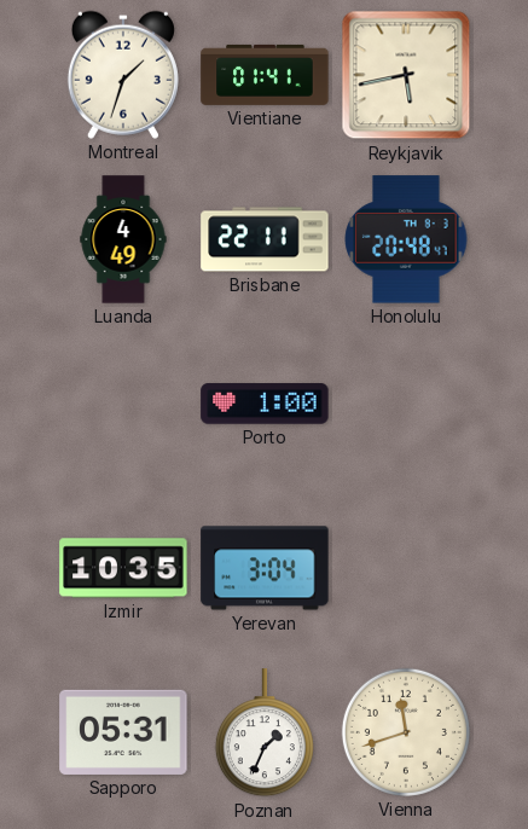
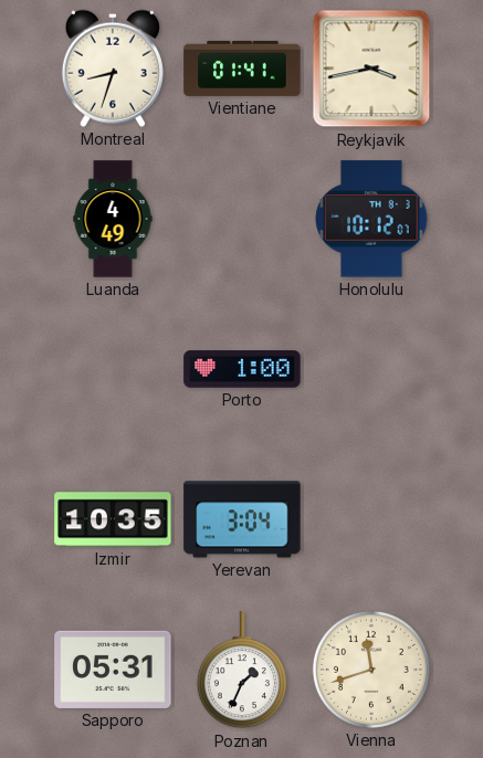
Montreal: 1:33 -> 8:33
Reykjavik: 5:43 -> 3:43
Brisbane: 22:11 -> none
Honolulu: 20:48 -> 10:12
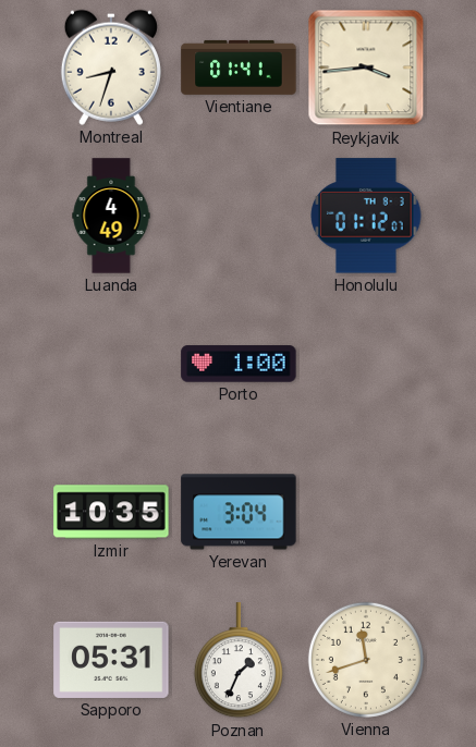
Reykjavik: 3:43 -> 3:44
Honolulu: 10:12 -> 01:12
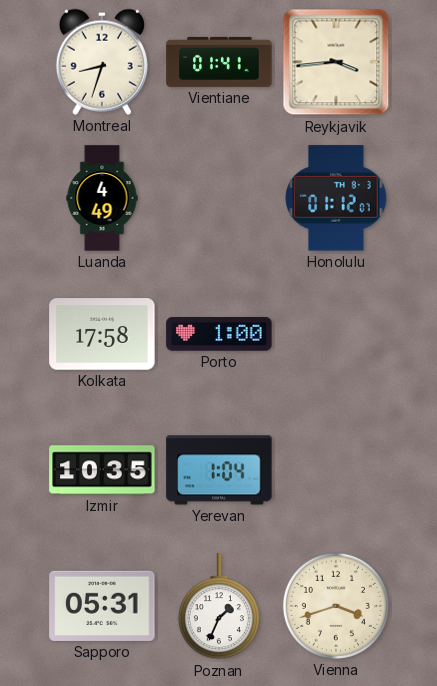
Kolkata: none -> 17:58
Yerevan: 3:04 -> 1:04
Vienna: 11:42 -> 3:42
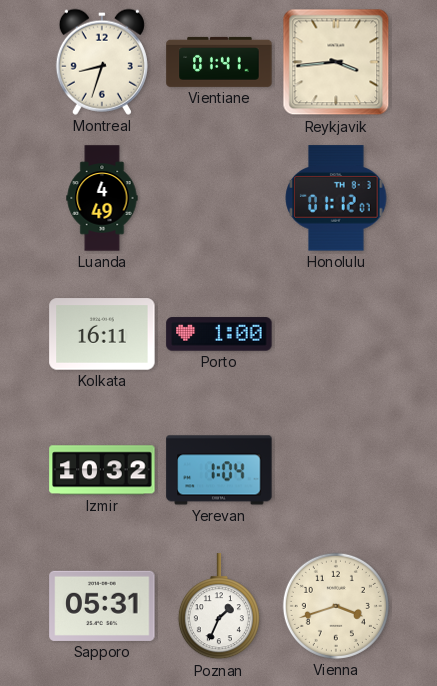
Kolkata: 17:58 -> 16:11
Izmir: 10:35 -> 10:32
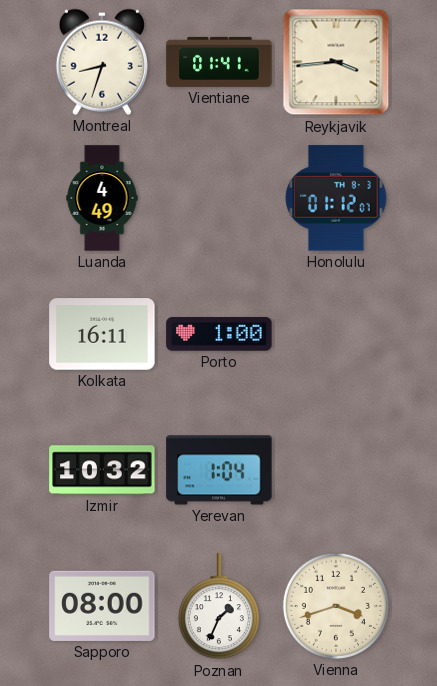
Sapporo: 05:31 -> 08:00
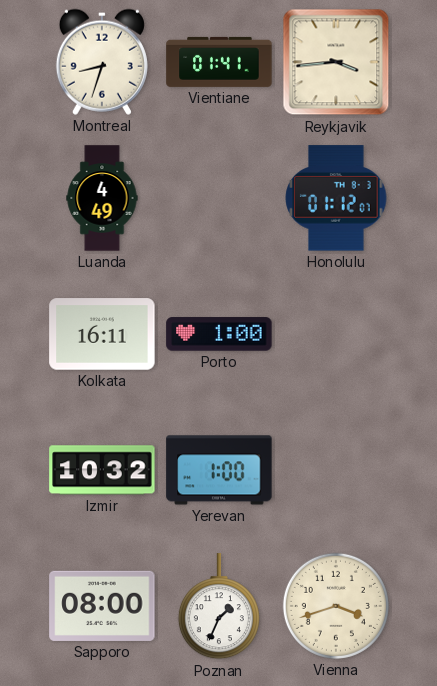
Yerevan: 1:04 -> 1:00
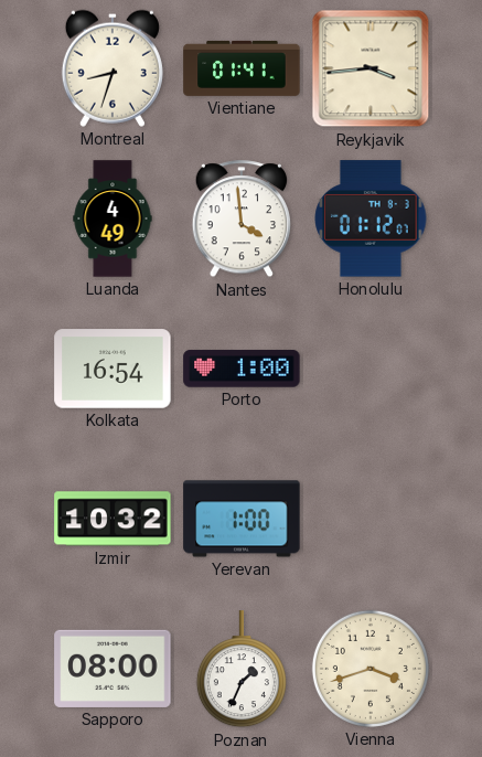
Nantes: none -> 3:59
Kolkata: 16:11 -> 16:54
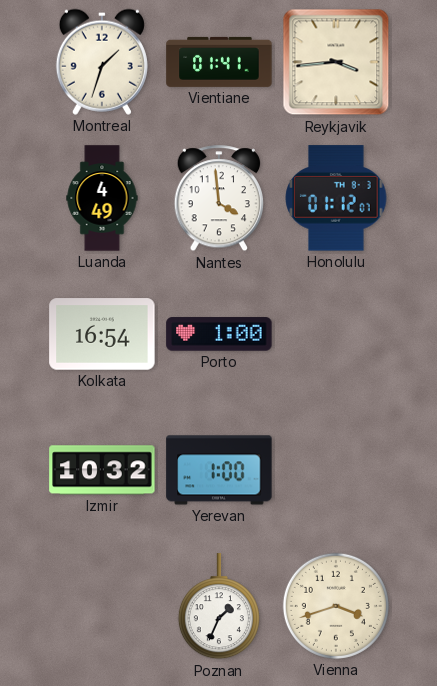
Montreal: 8:33 -> 1:33
Sapporo: 08:00 -> none
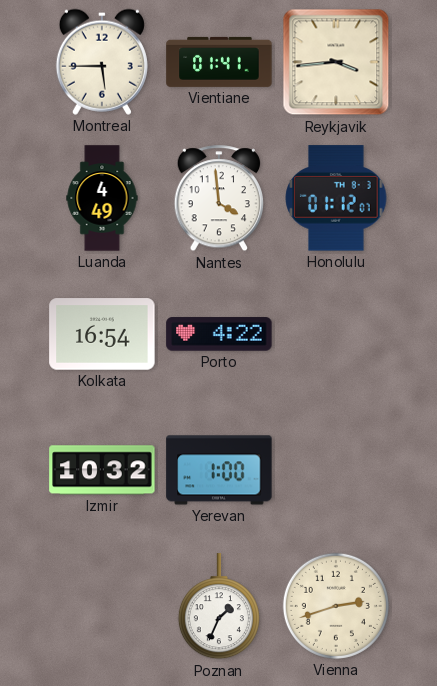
Montreal: 1:33 -> 5:45
Porto: 1:00 -> 4:22
Vienna: 3:42 -> 2:42
